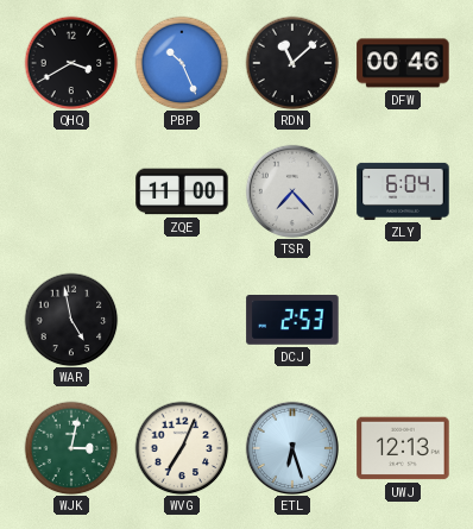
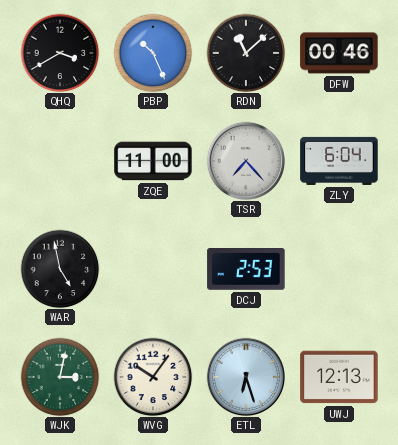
WVG: 7:04 -> 10:06
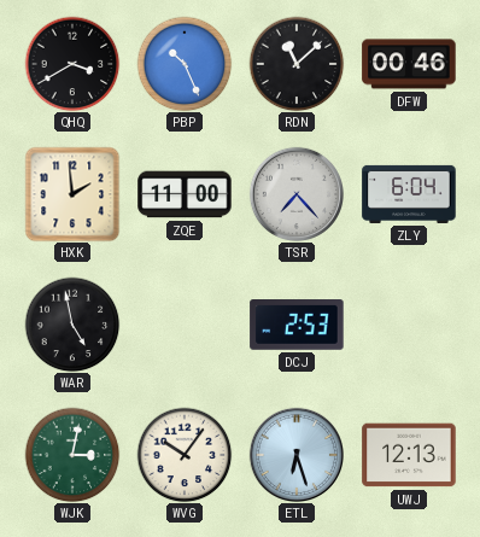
HXK: none -> 1:59
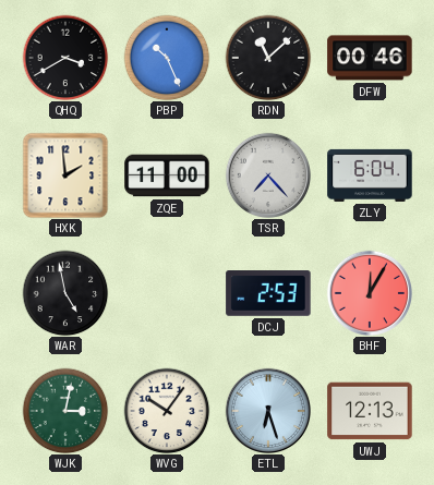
BHF: none -> 12:05
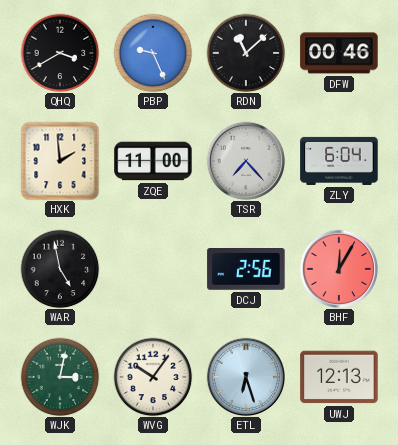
PBP: 10:26 -> 9:26
DCJ: 2:53 -> 2:56
